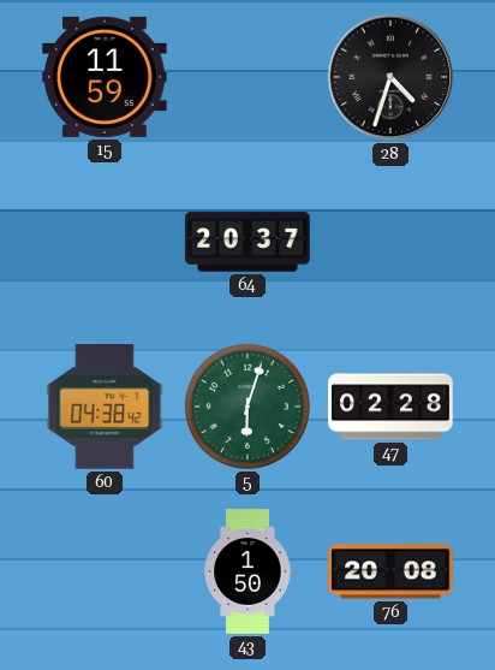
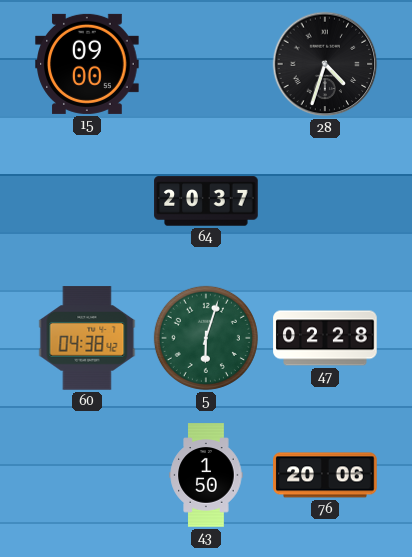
15: 11:59 -> 09:00
76: 20:08 -> 20:06
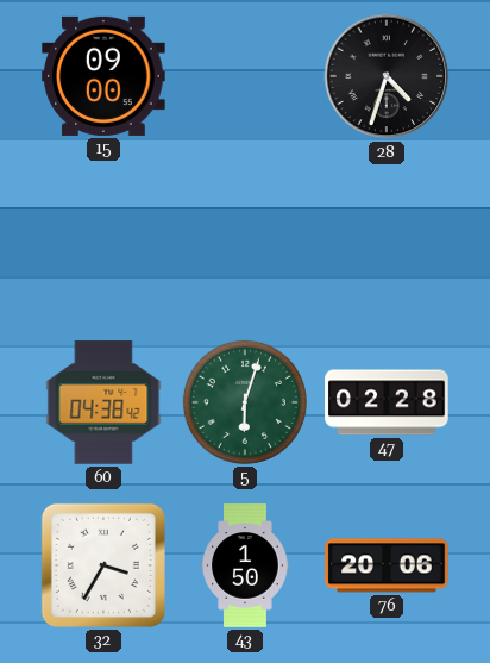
64: 20:37 -> none
32: none -> 3:35
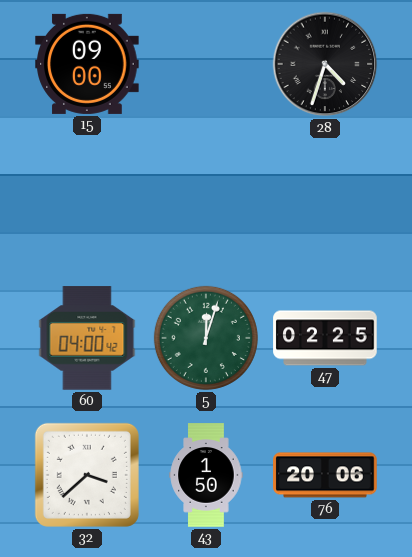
60: 04:38 -> 04:00
5: 6:03 -> 12:03
47: 02:28 -> 02:25
32: 3:35 -> 3:38
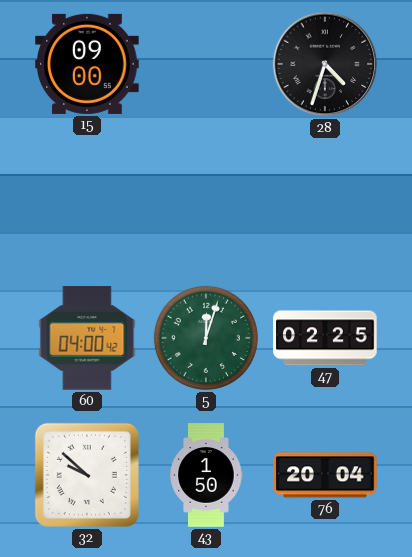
32: 3:38 -> 9:52
76: 20:06 -> 20:04
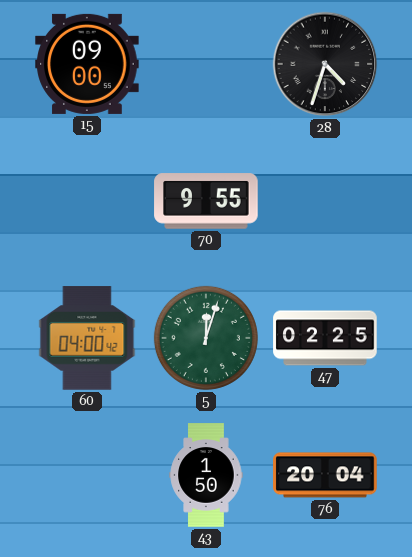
70: none -> 9:55
32: 9:52 -> none
